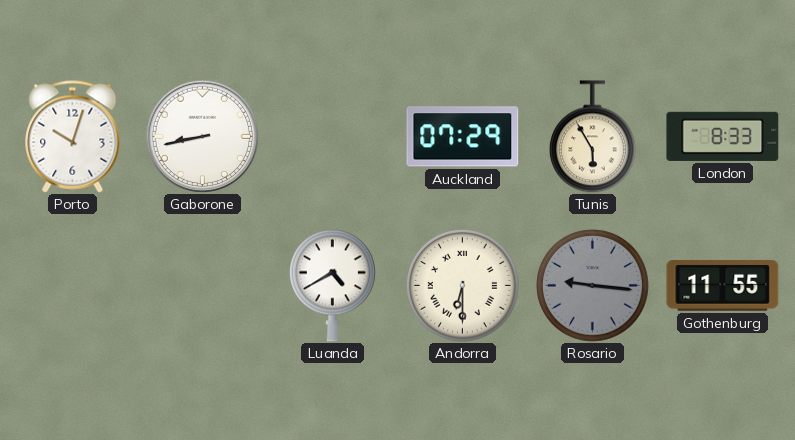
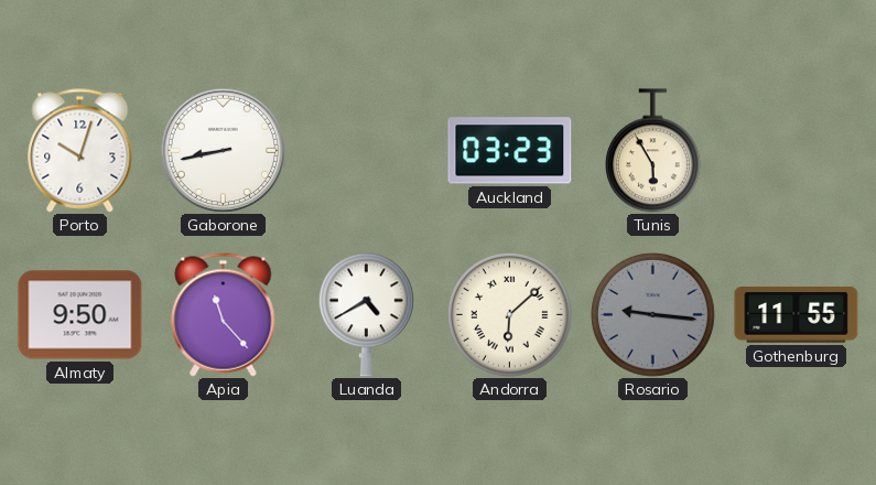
Auckland: 07:29 -> 03:23
London: 8:33 -> none
Almaty: none -> 9:50
Apia: none -> 11:23
Andorra: 6:30 -> 6:08
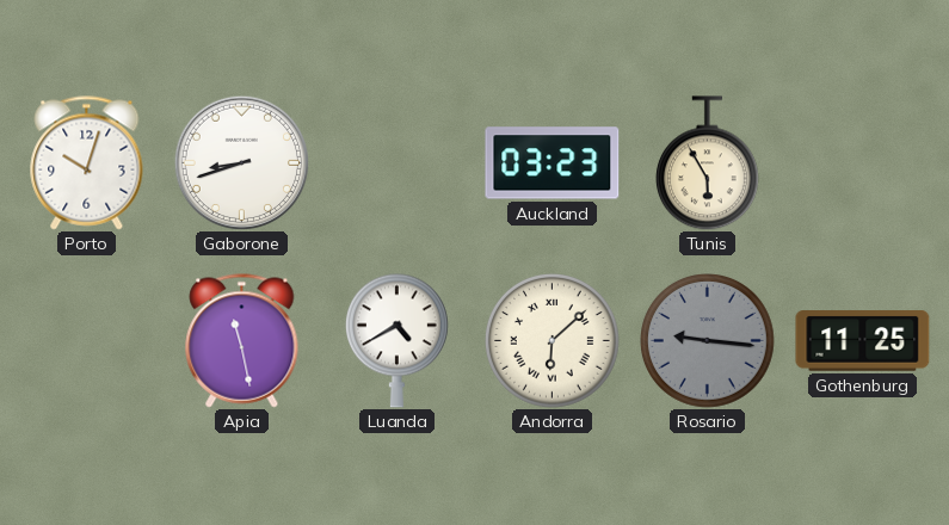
Gaborone: 8:43 -> 8:42
Almaty: 9:50 -> none
Apia: 11:23 -> 11:28
Gothenburg: 11:55 -> 11:25
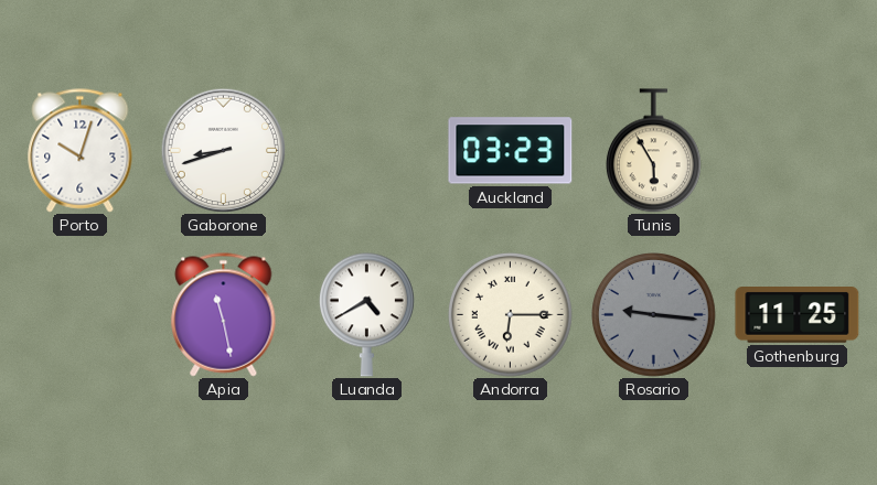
Andorra: 6:08 -> 6:15
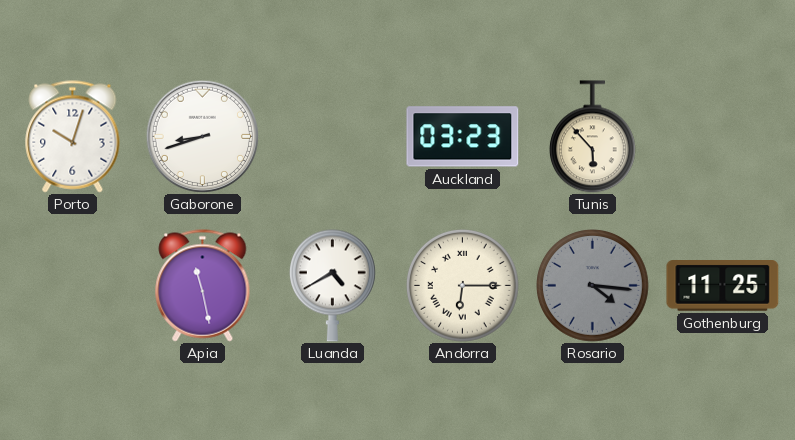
Tunis: 5:55 -> 5:53
Rosario: 9:16 -> 4:16
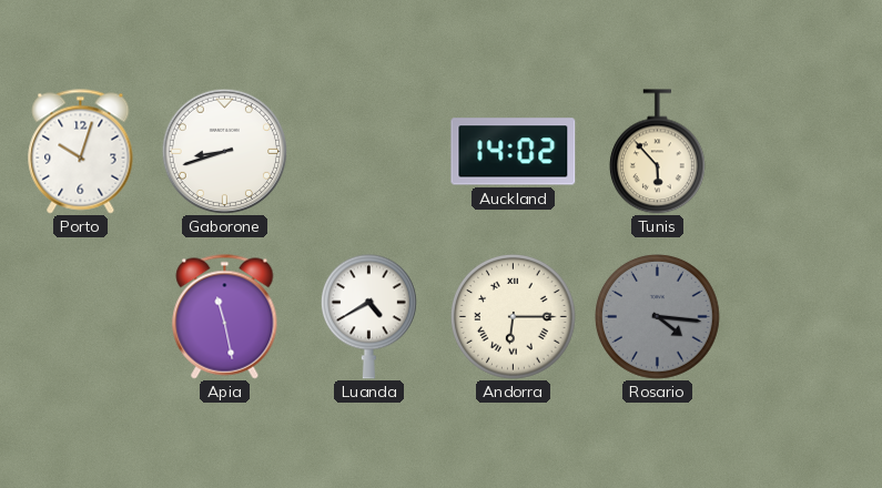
Auckland: 03:23 -> 14:02
Gothenburg: 11:25 -> none
